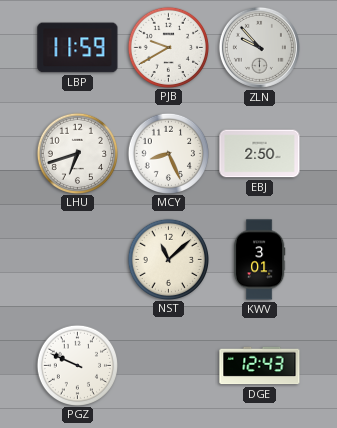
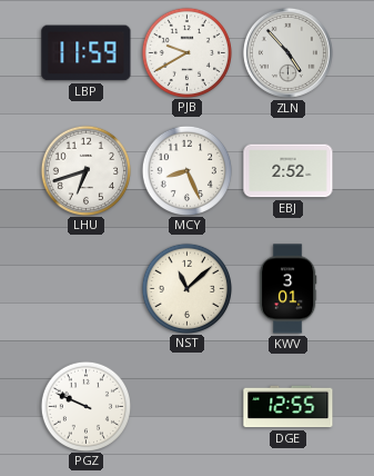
ZLN: 9:53 -> 4:53
EBJ: 2:50 -> 2:52
DGE: 12:43 -> 12:55
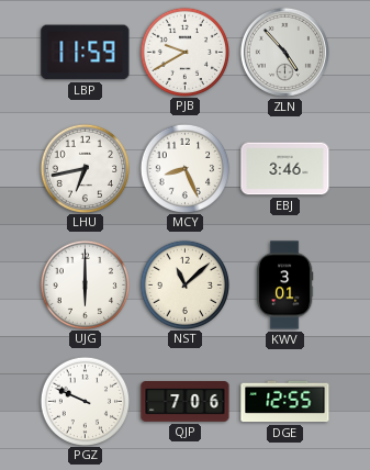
LHU: 6:42 -> 6:43
EBJ: 2:52 -> 3:46
UJG: none -> 6:00
QJP: none -> 7:06
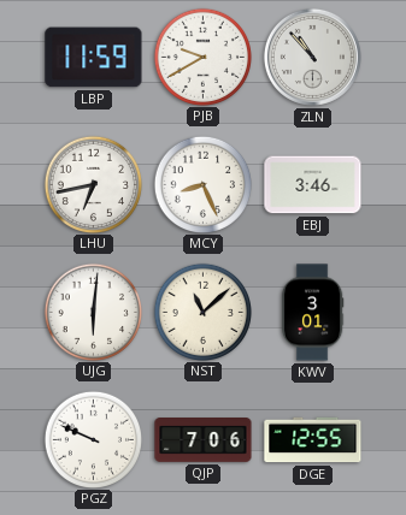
ZLN: 4:53 -> 10:53
UJG: 6:00 -> 6:01
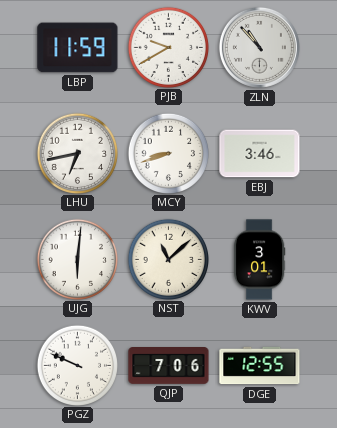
MCY: 8:26 -> 8:42
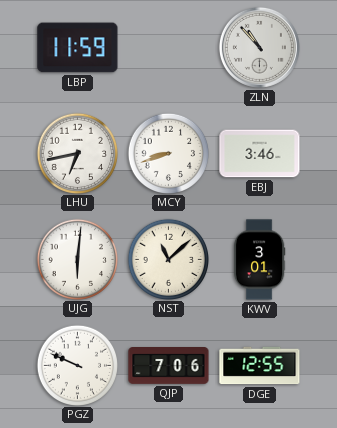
PJB: 9:40 -> none
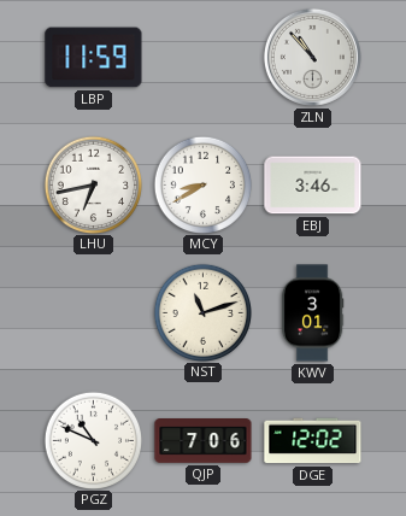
MCY: 8:42 -> 8:40
UJG: 6:01 -> none
NST: 11:08 -> 11:12
PGZ: 9:49 -> 10:49
DGE: 12:55 -> 12:02
